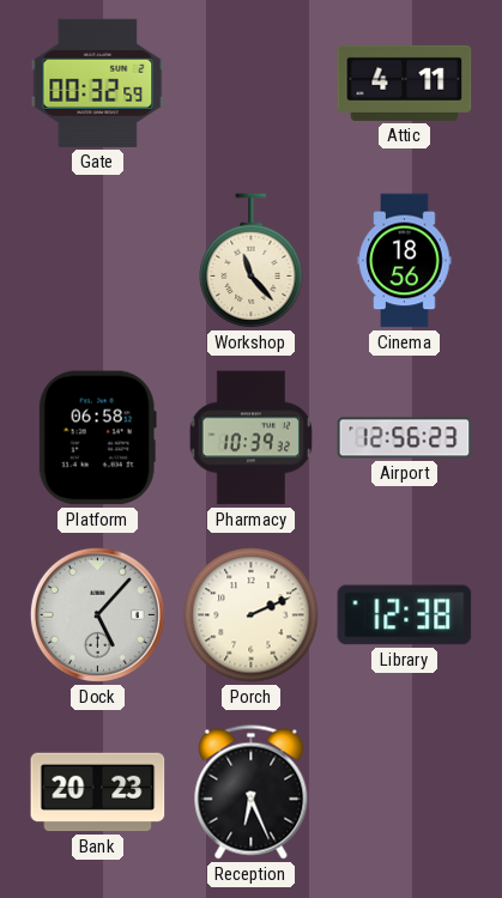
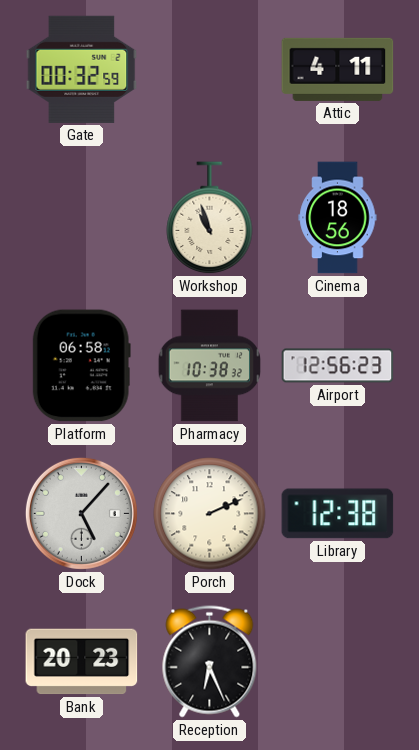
Workshop: 11:23 -> 10:57
Pharmacy: 10:39 -> 10:38
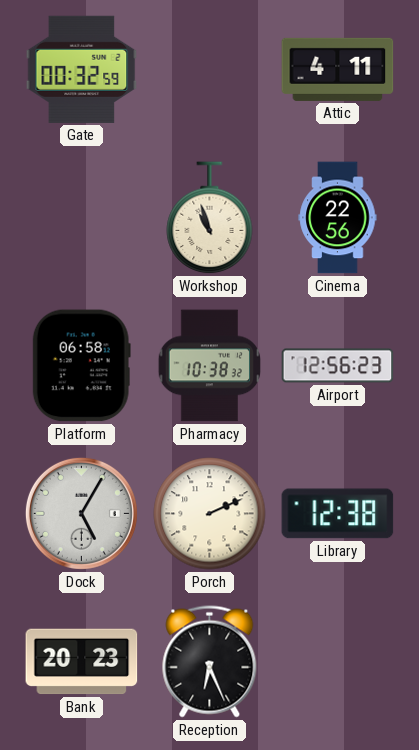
Cinema: 18:56 -> 22:56
Dock: 5:07 -> 5:05
